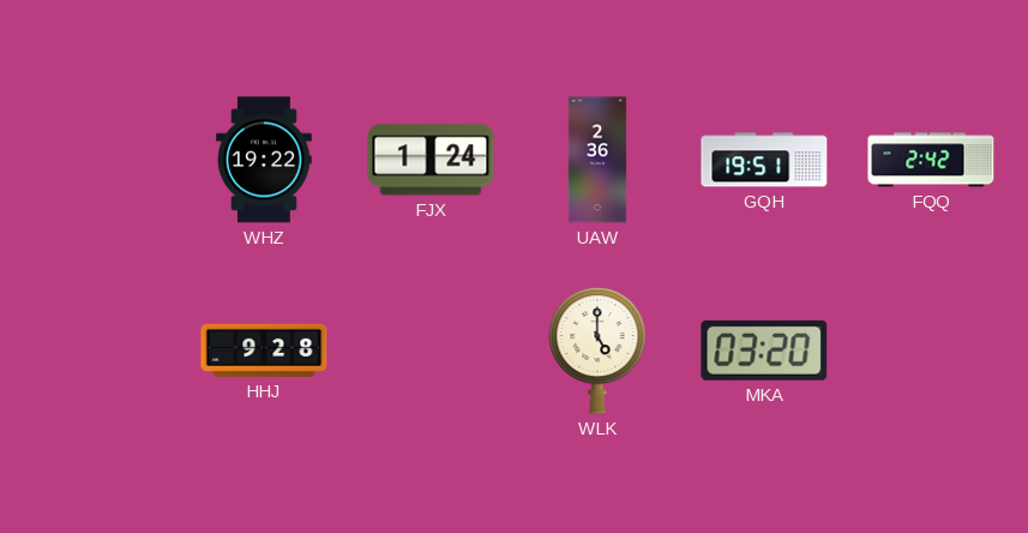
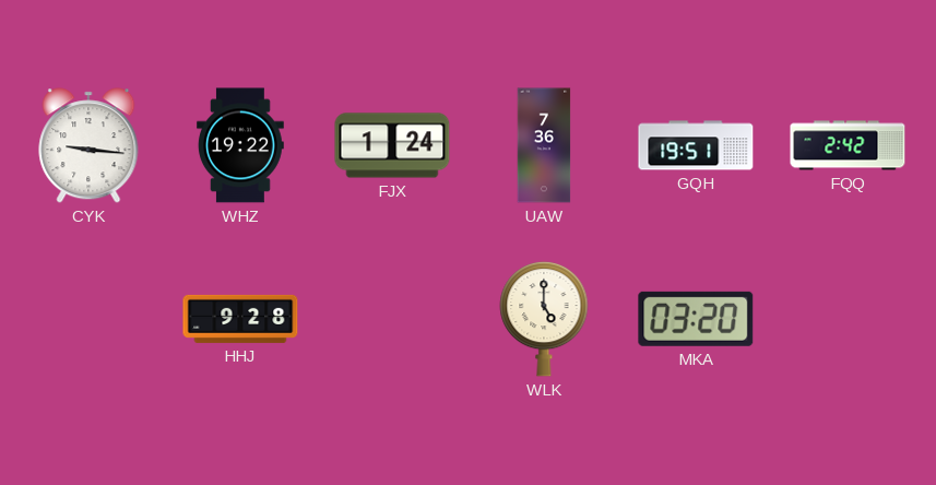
CYK: none -> 9:16
UAW: 2:36 -> 7:36
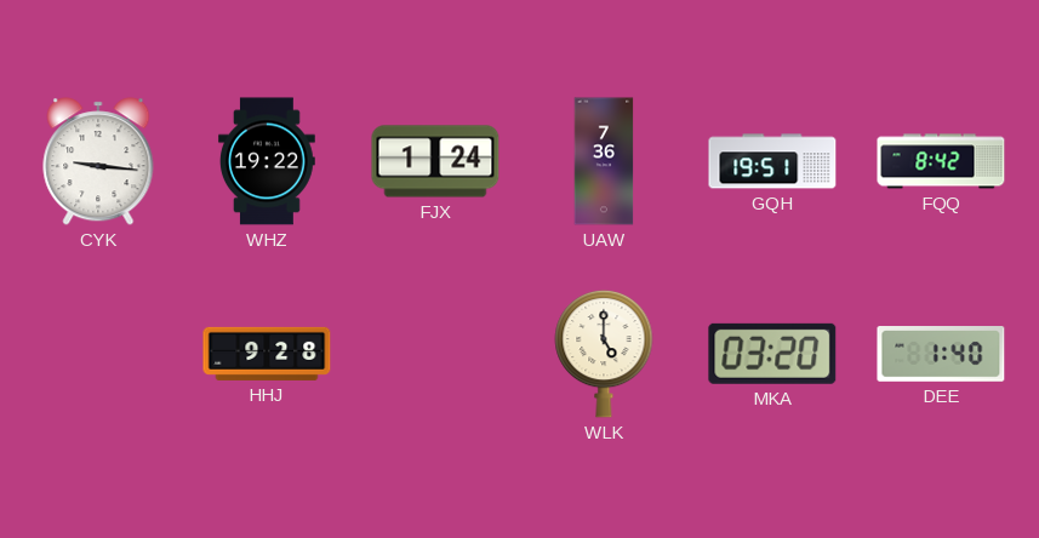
FQQ: 2:42 -> 8:42
DEE: none -> 1:40
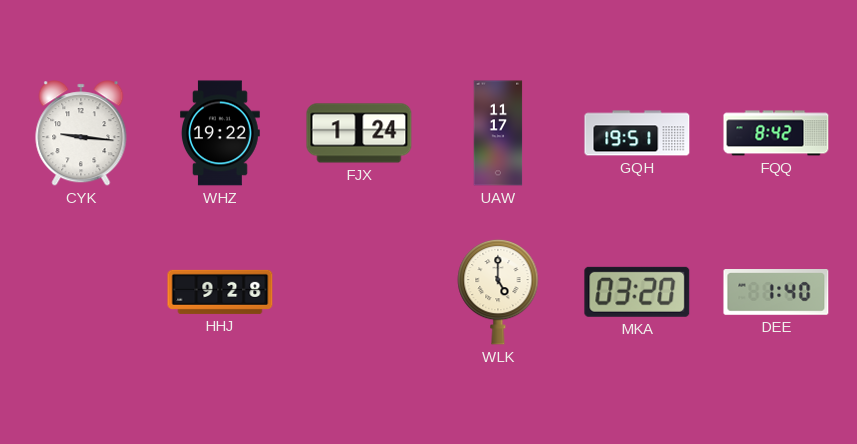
UAW: 7:36 -> 11:17
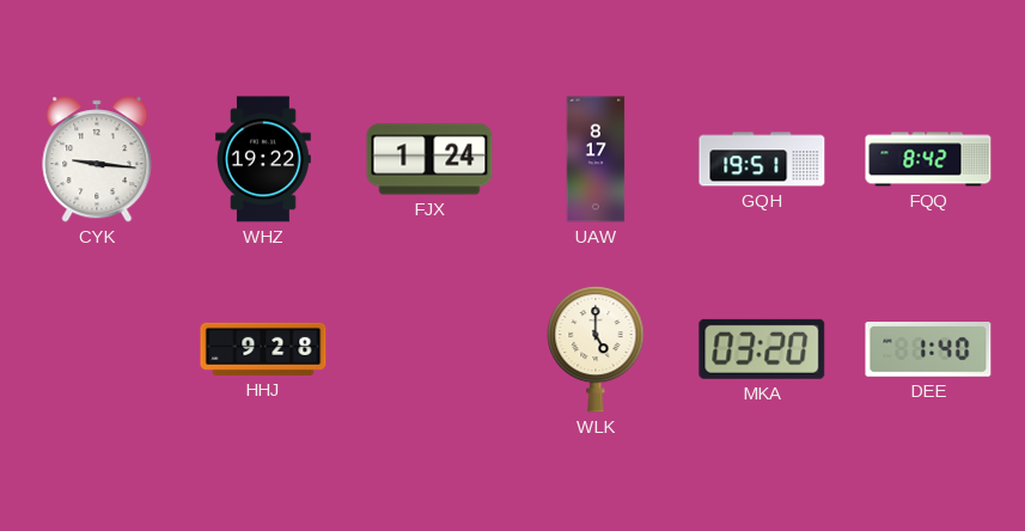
UAW: 11:17 -> 8:17
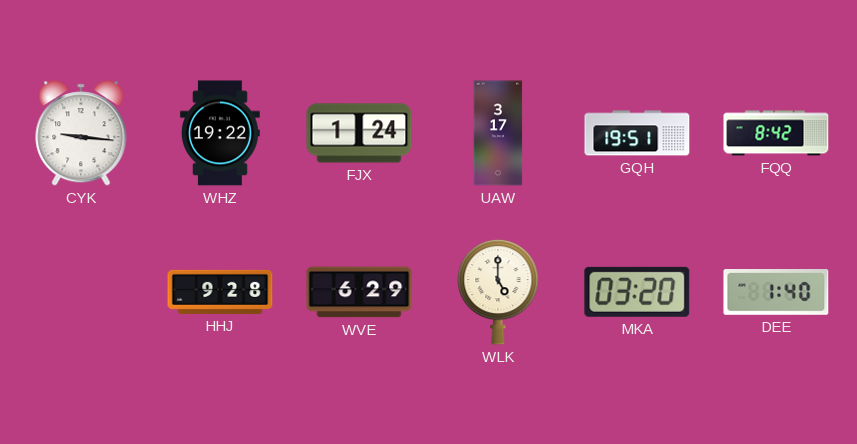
UAW: 8:17 -> 3:17
WVE: none -> 6:29
